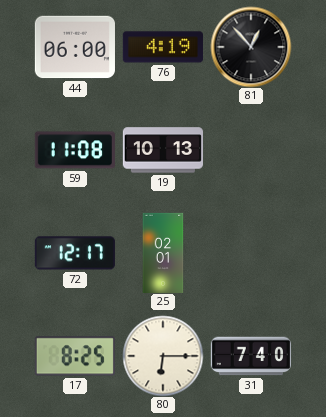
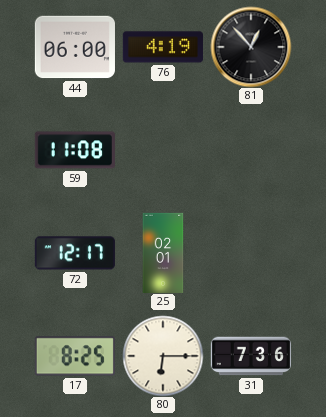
19: 10:13 -> none
31: 7:40 -> 7:36
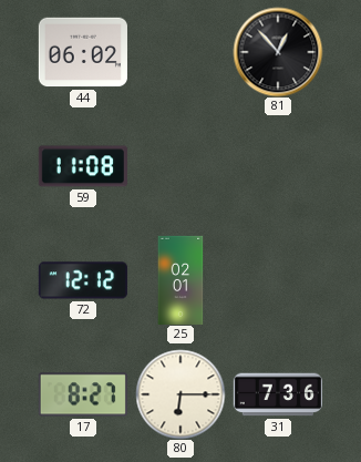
44: 06:00 -> 06:02
76: 4:19 -> none
72: 12:17 -> 12:12
17: 8:25 -> 8:27
